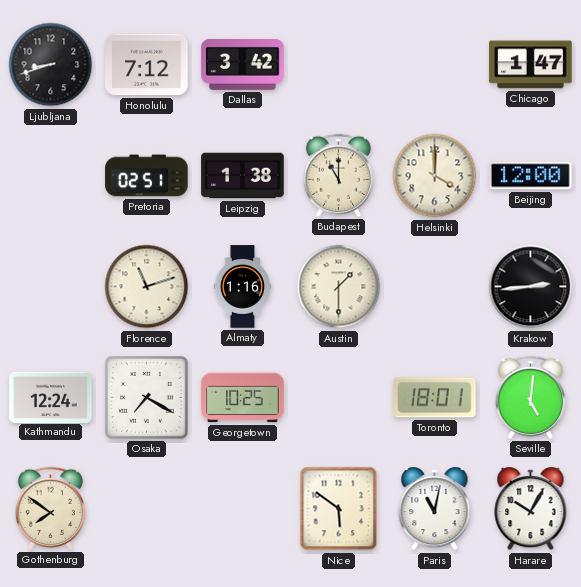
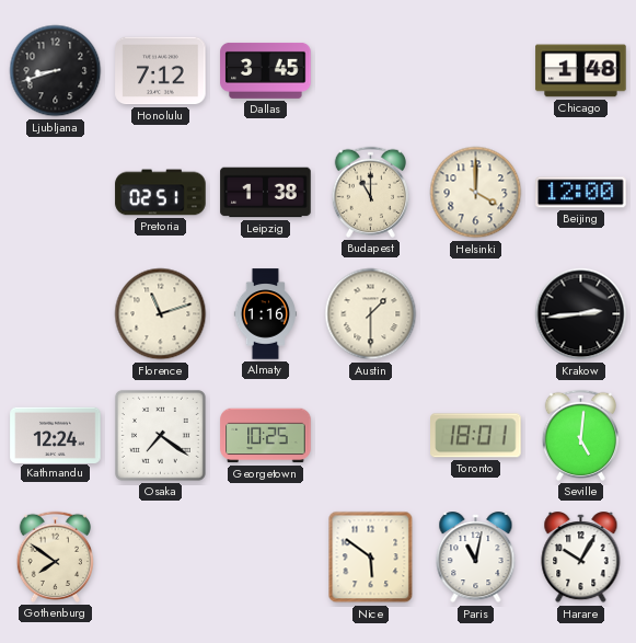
Dallas: 3:42 -> 3:45
Chicago: 1:47 -> 1:48
Osaka: 7:20 -> 7:21
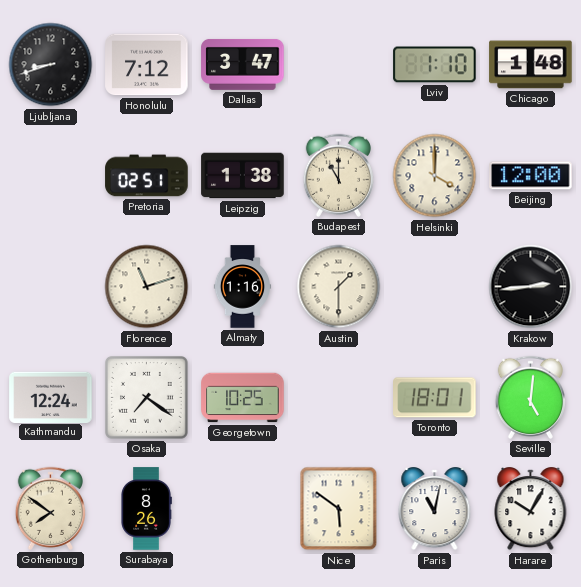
Dallas: 3:45 -> 3:47
Lviv: none -> 1:10
Surabaya: none -> 8:26
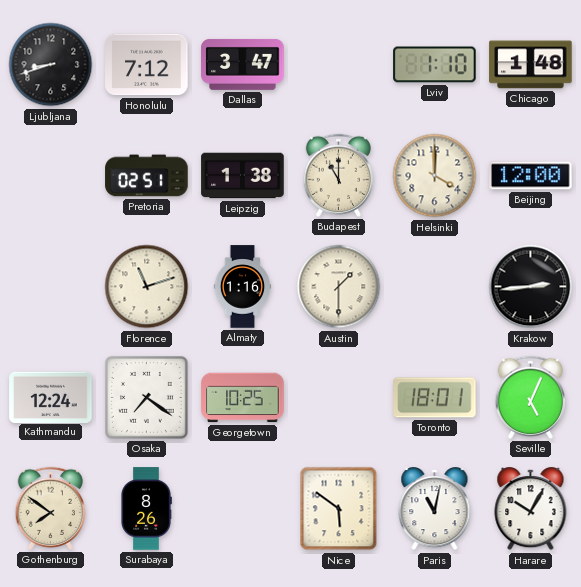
Seville: 5:01 -> 5:04
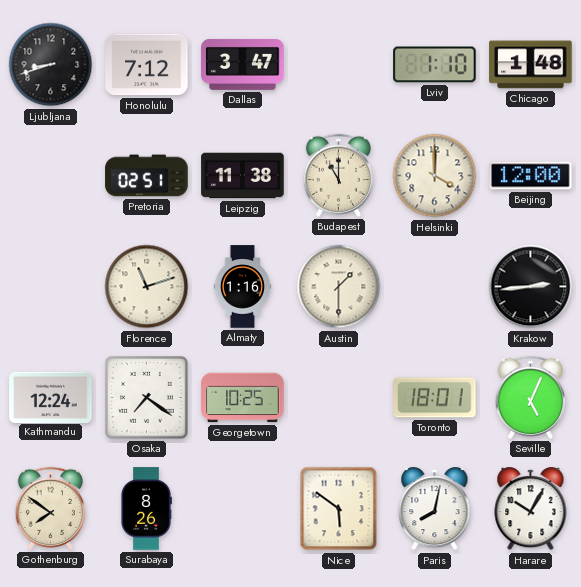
Leipzig: 1:38 -> 11:38
Paris: 11:02 -> 8:02
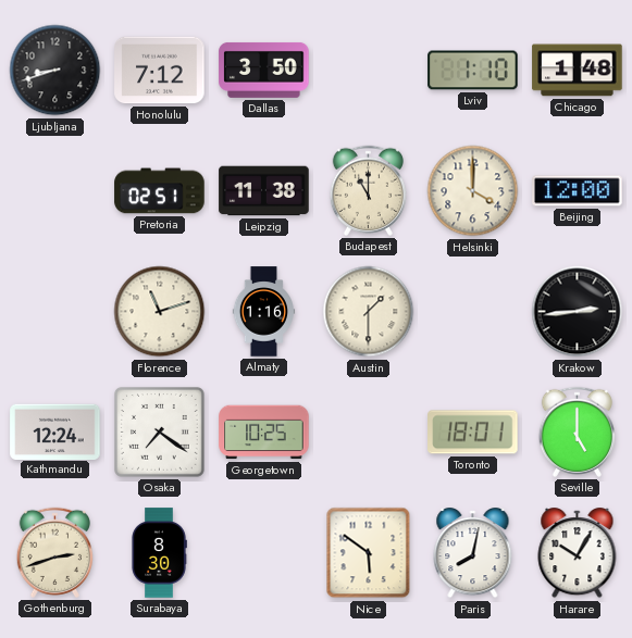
Dallas: 3:47 -> 3:50
Seville: 5:04 -> 5:00
Gothenburg: 7:51 -> 2:42
Surabaya: 8:26 -> 8:30
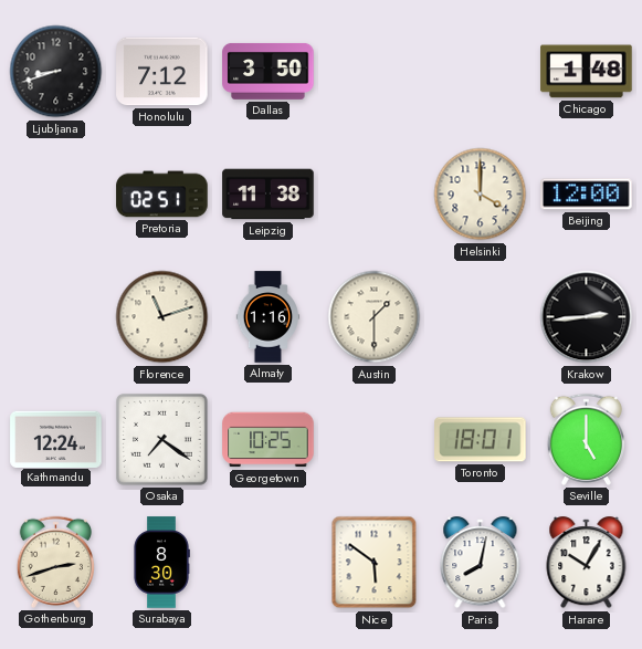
Lviv: 1:10 -> none
Budapest: 11:00 -> none
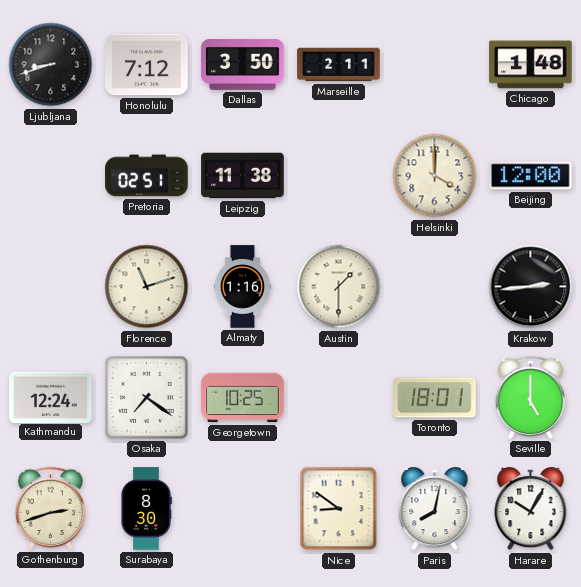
Marseille: none -> 2:11
Nice: 5:51 -> 8:51
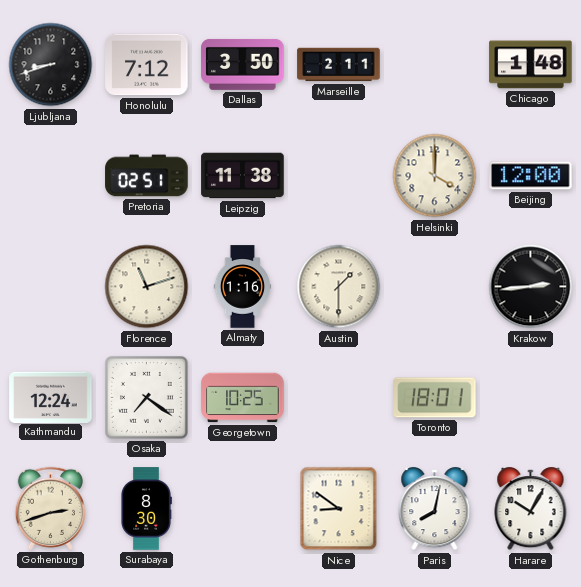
Seville: 5:00 -> none
